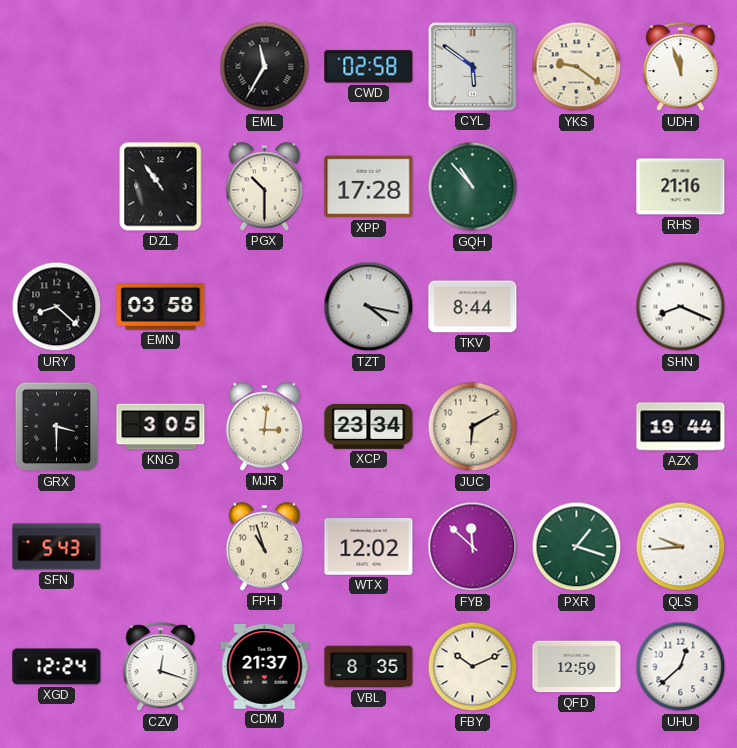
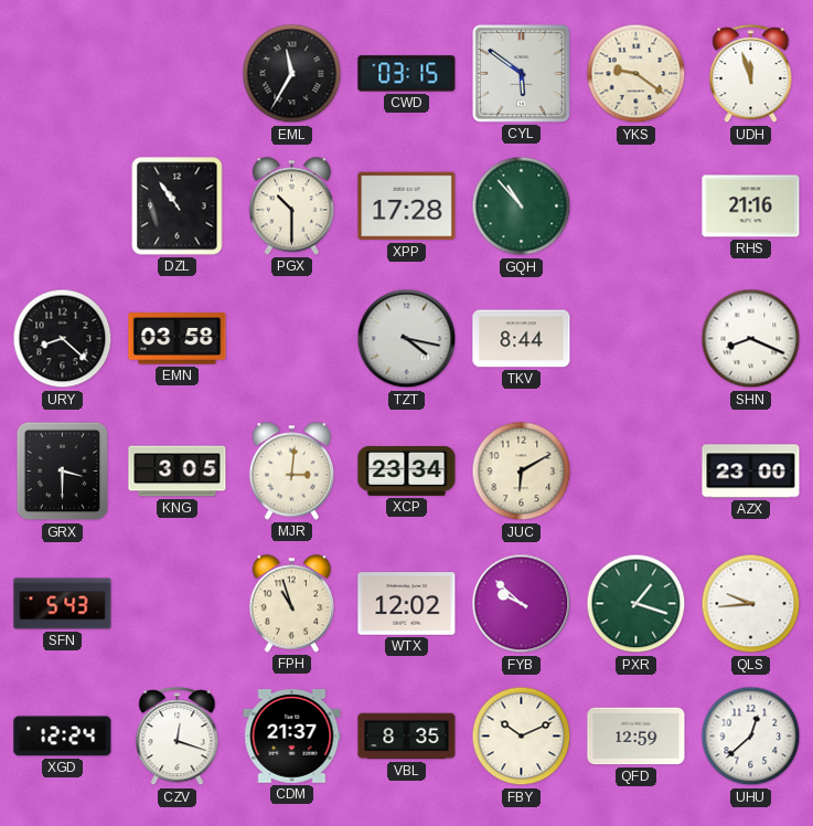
CWD: 02:58 -> 03:15
AZX: 19:44 -> 23:00
FYB: 11:52 -> 9:52
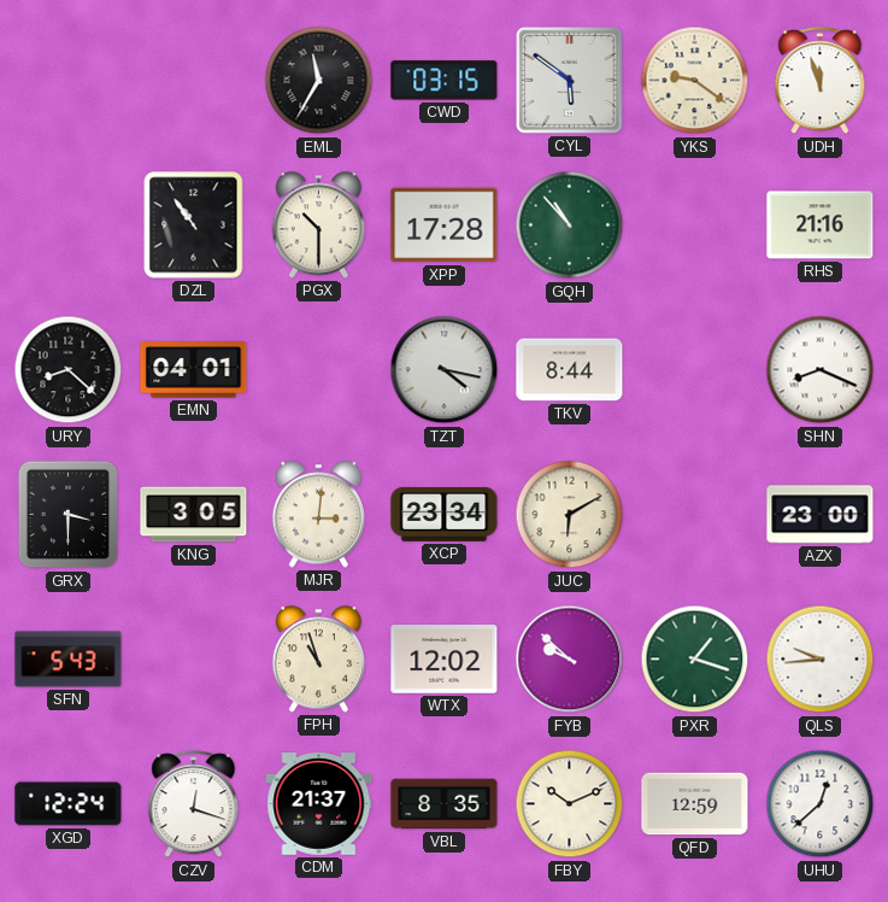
EMN: 03:58 -> 04:01
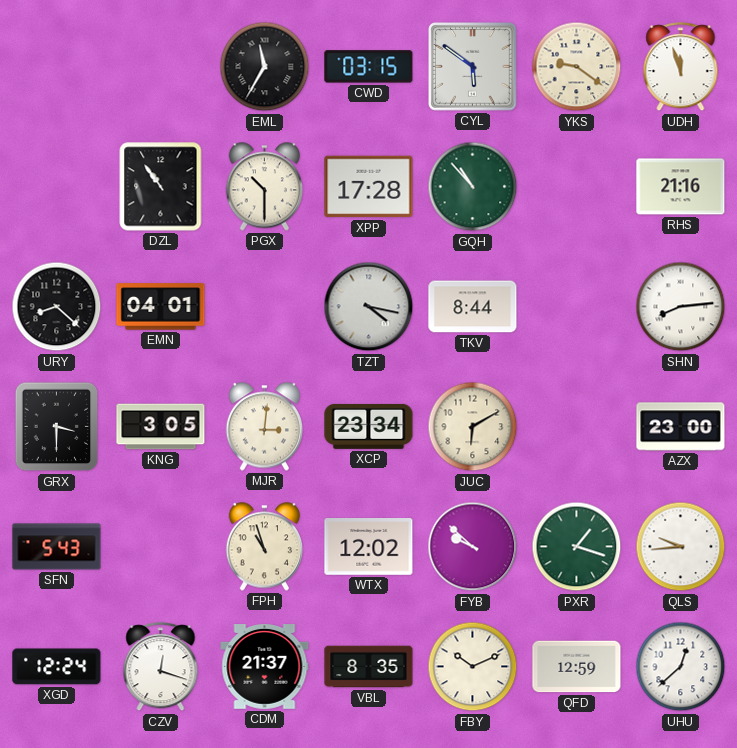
SHN: 8:19 -> 8:14
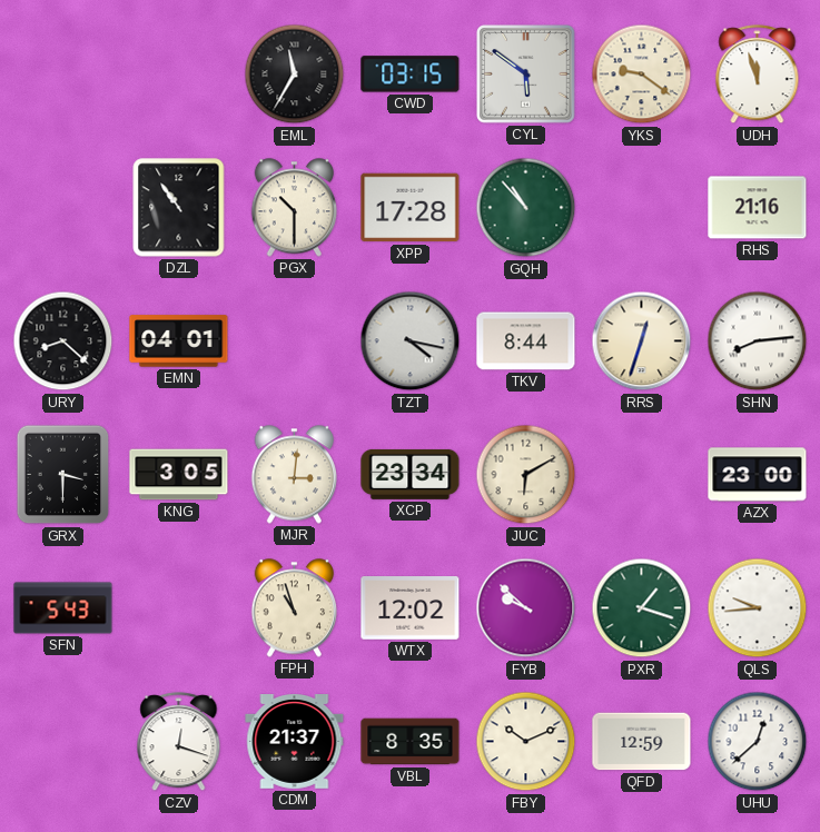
RRS: none -> 12:33
XGD: 12:24 -> none
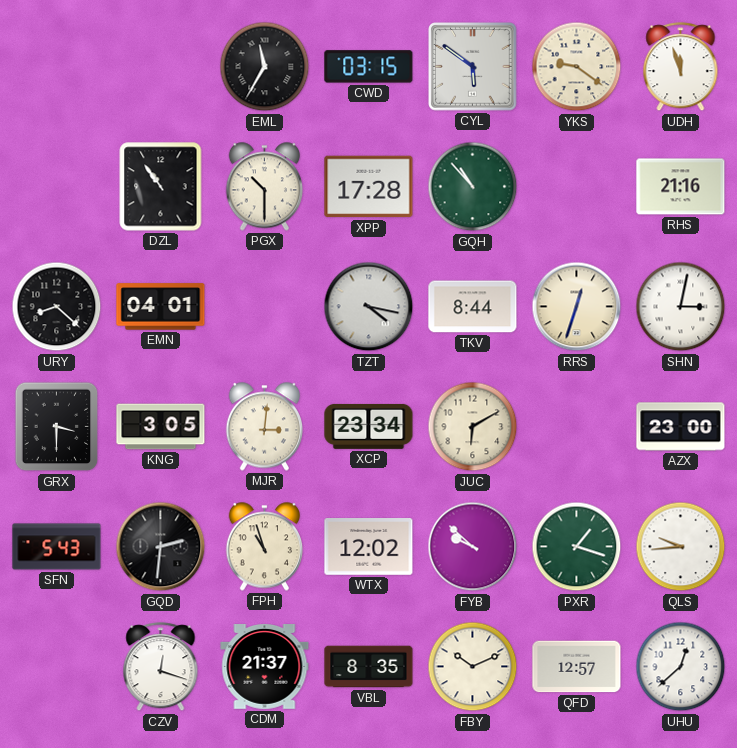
SHN: 8:14 -> 3:02
GQD: none -> 2:31
QFD: 12:59 -> 12:57
